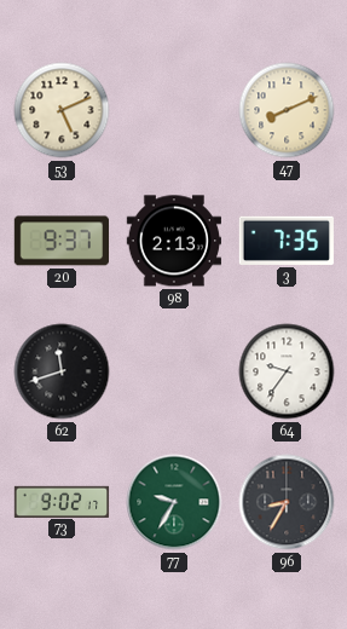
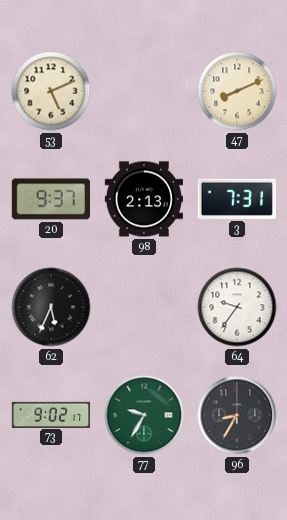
3: 7:35 -> 7:31
62: 11:42 -> 5:34
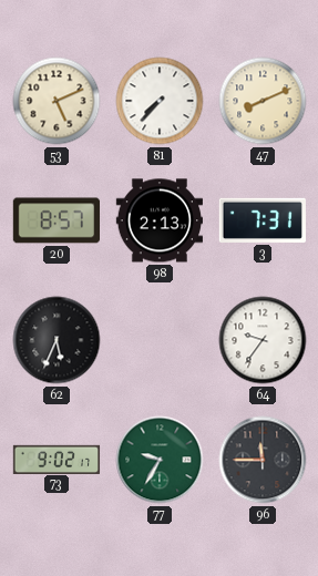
81: none -> 7:37
20: 9:37 -> 8:57
96: 8:35 -> 11:45
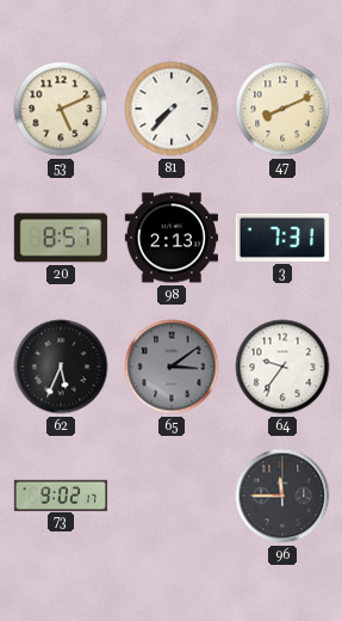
65: none -> 3:09
77: 9:35 -> none
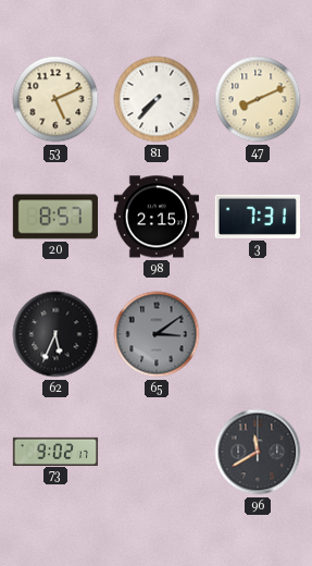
98: 2:13 -> 2:15
64: 9:36 -> none
96: 11:45 -> 11:40
